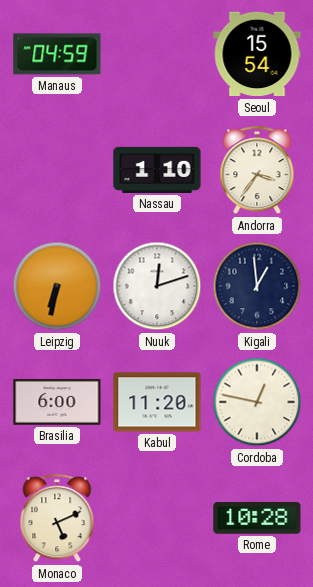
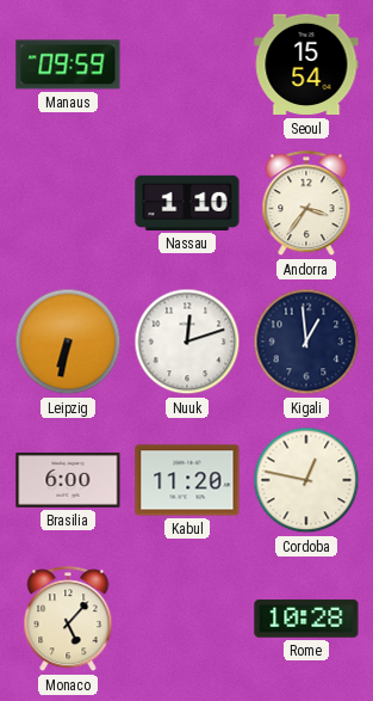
Manaus: 04:59 -> 09:59
Monaco: 5:11 -> 5:07
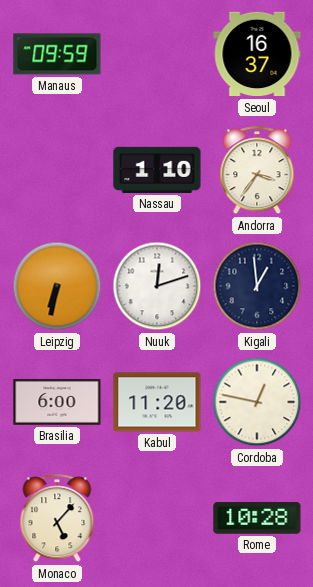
Seoul: 15:54 -> 16:37
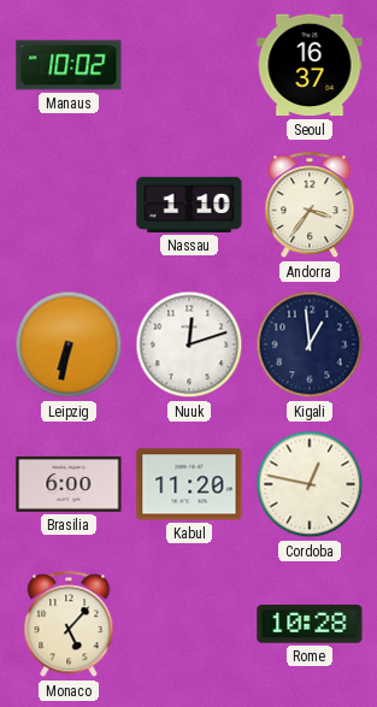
Manaus: 09:59 -> 10:02
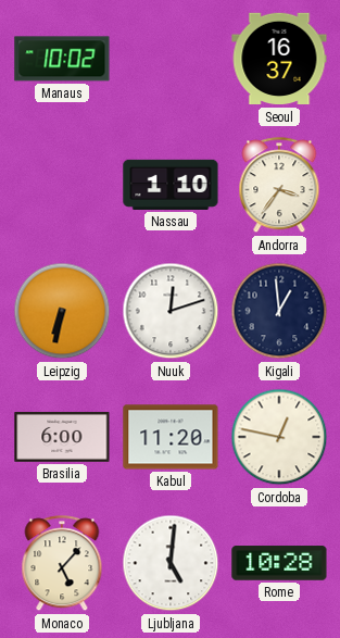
Ljubljana: none -> 5:01
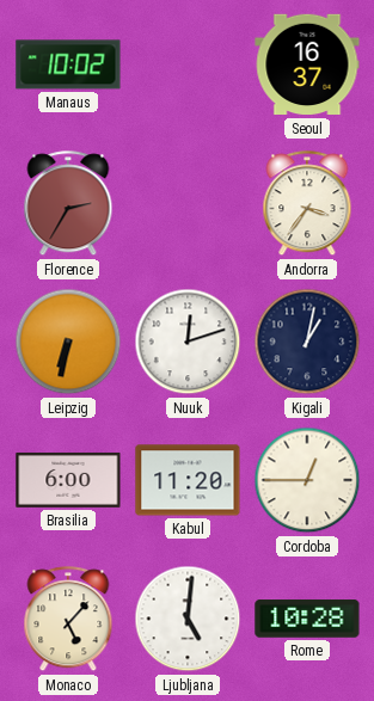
Florence: none -> 2:35
Nassau: 1:10 -> none
Kigali: 12:59 -> 1:02
Cordoba: 12:47 -> 12:45
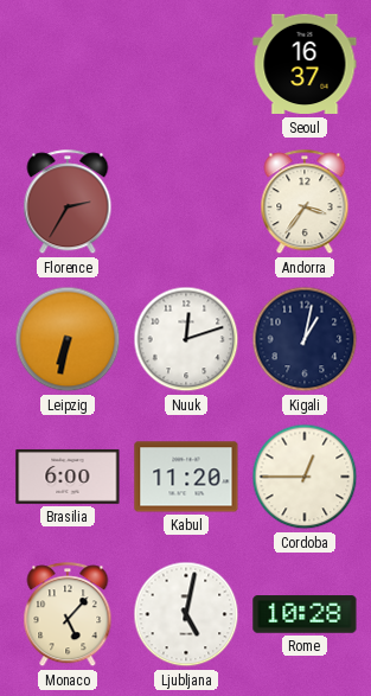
Manaus: 10:02 -> none
Ljubljana: 5:01 -> 5:02
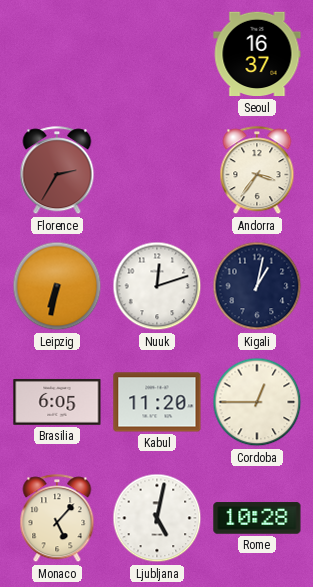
Brasilia: 6:00 -> 6:05
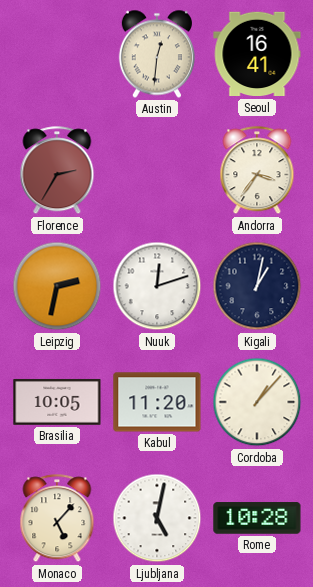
Austin: none -> 12:31
Seoul: 16:37 -> 16:41
Leipzig: 6:32 -> 2:32
Brasilia: 6:05 -> 10:05
Cordoba: 12:45 -> 1:07
